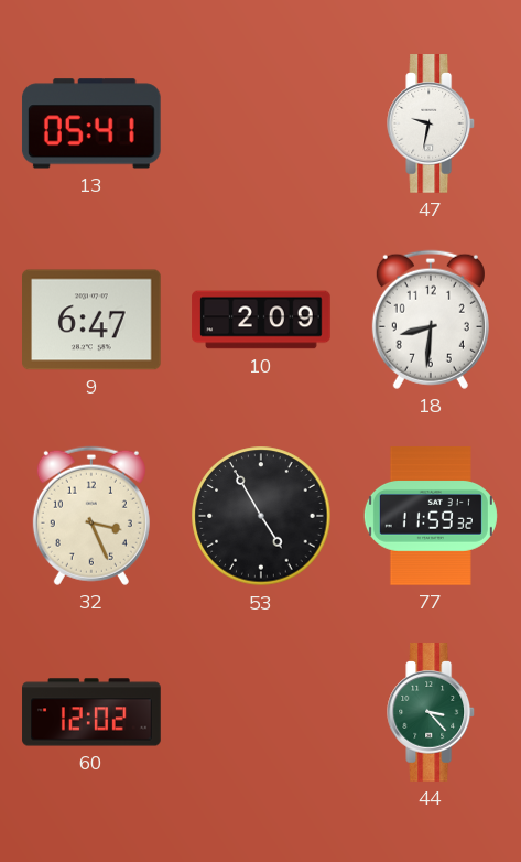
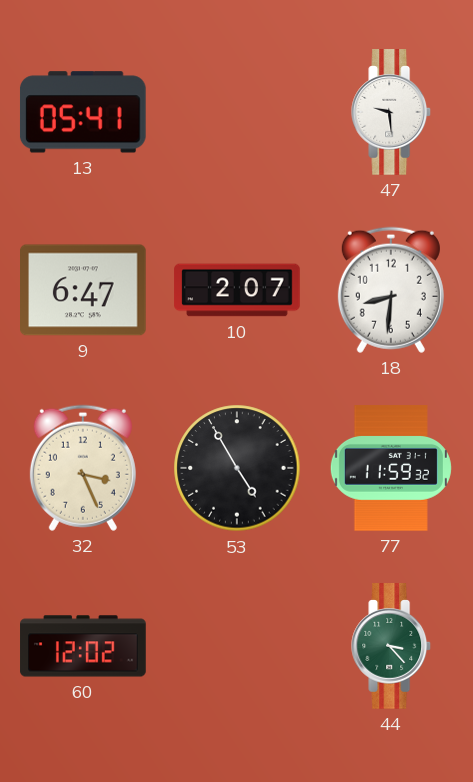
47: 9:32 -> 9:29
10: 2:09 -> 2:07
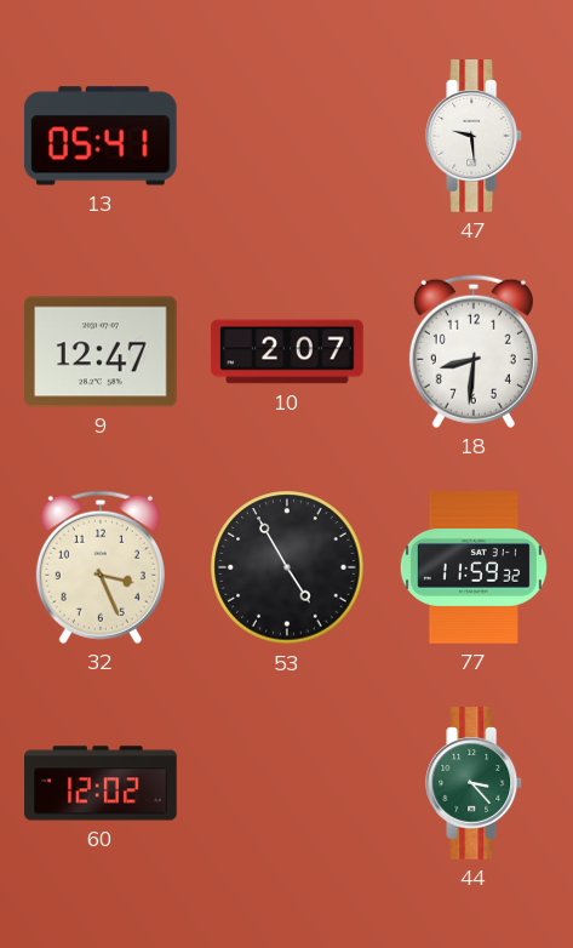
9: 6:47 -> 12:47
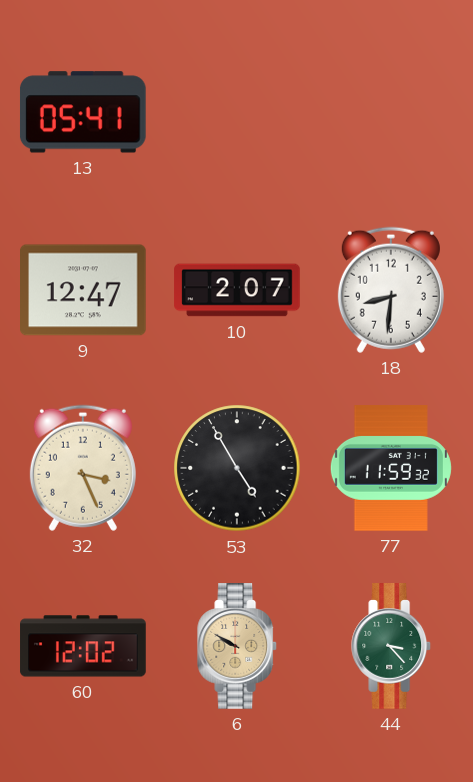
47: 9:29 -> none
6: none -> 9:50
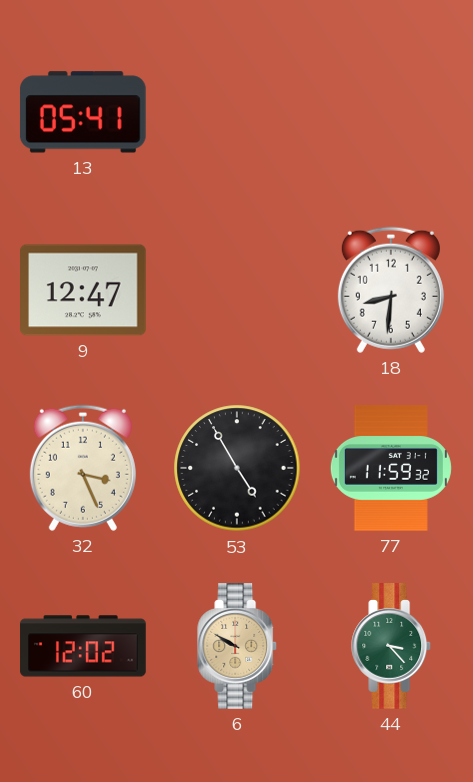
10: 2:07 -> none
